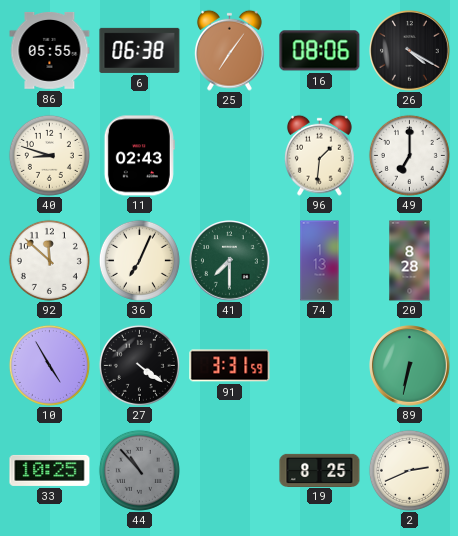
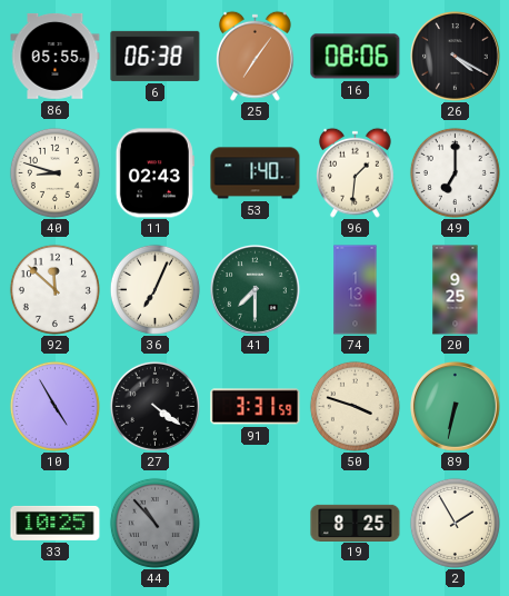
53: none -> 1:40
20: 8:28 -> 9:25
50: none -> 3:48
2: 2:41 -> 1:55
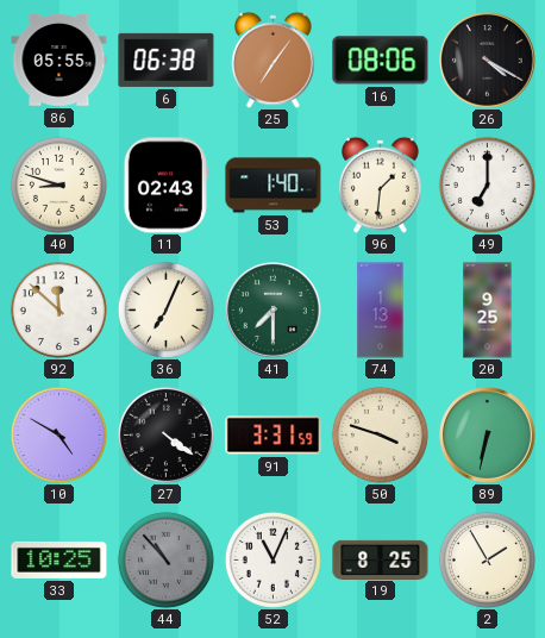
10: 4:55 -> 4:50
52: none -> 11:04
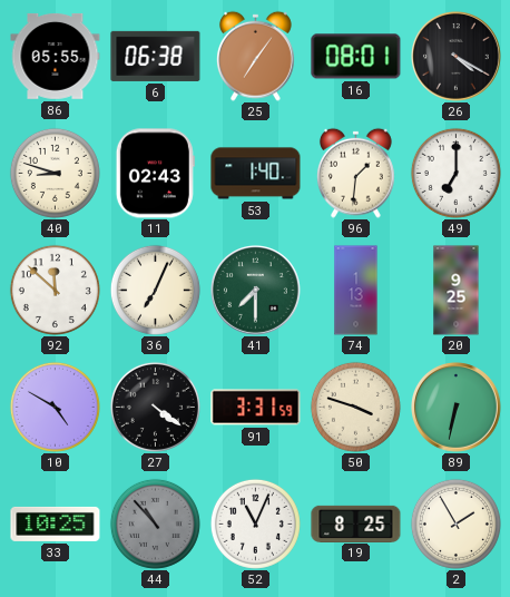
16: 08:06 -> 08:01
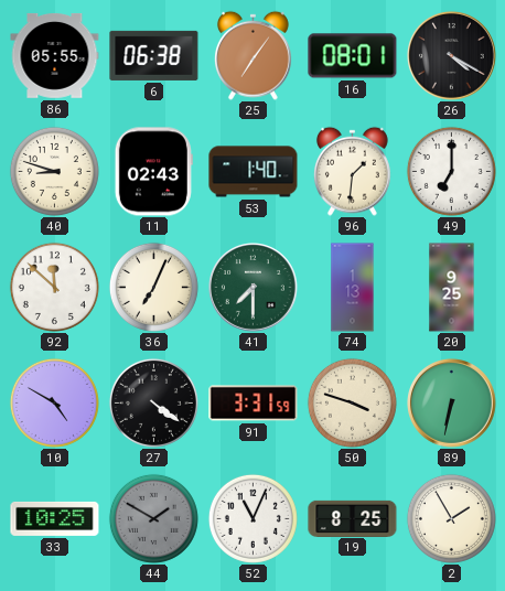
44: 10:53 -> 1:50
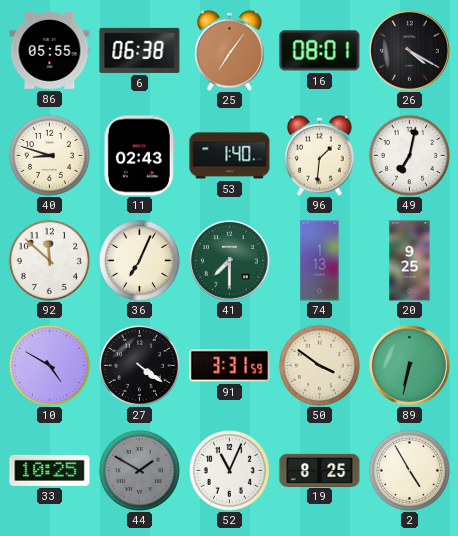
49: 7:00 -> 7:02
50: 3:48 -> 3:51
2: 1:55 -> 4:55
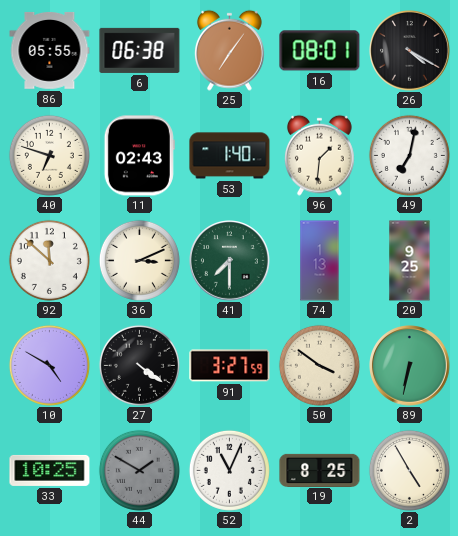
40: 8:48 -> 6:48
36: 7:04 -> 3:11
91: 3:31 -> 3:27
